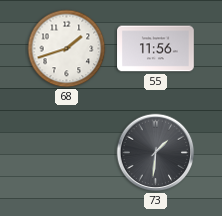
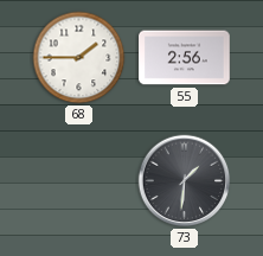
68: 1:42 -> 1:45
55: 11:56 -> 2:56
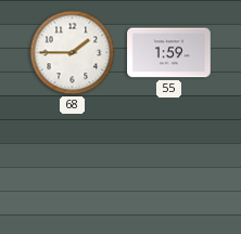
55: 2:56 -> 1:59
73: 1:31 -> none
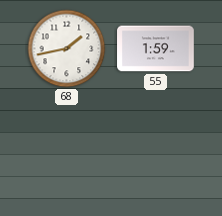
68: 1:45 -> 1:43
